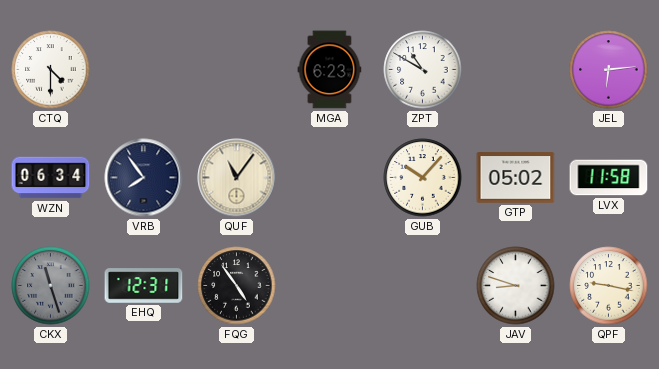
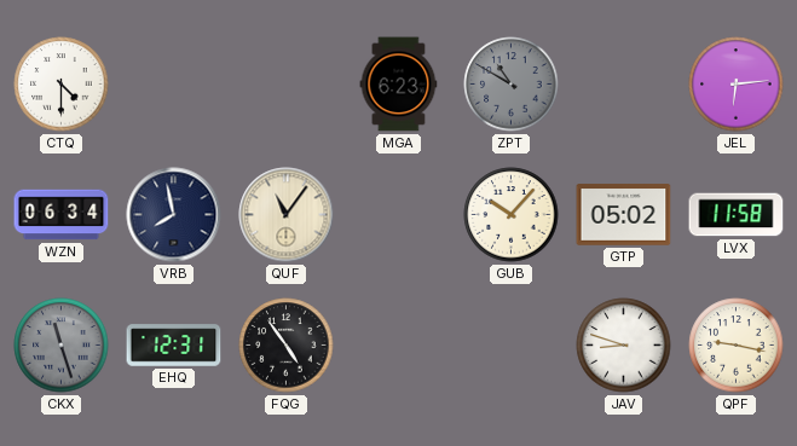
ZPT dial: white -> grey
VRB: 7:54 -> 7:58
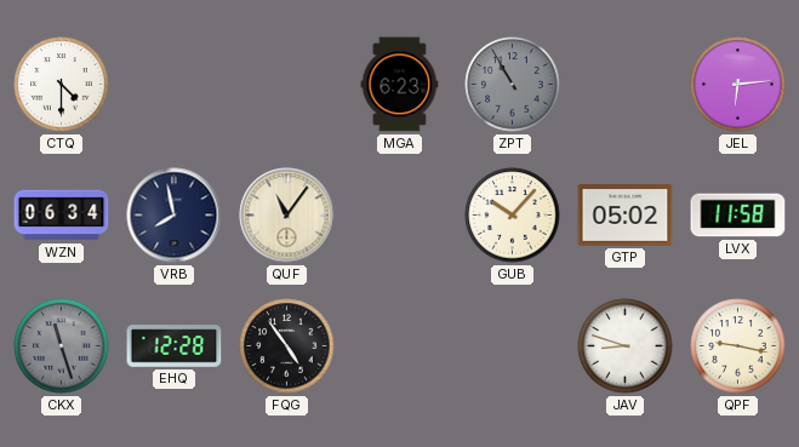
ZPT: 10:50 -> 10:55
EHQ: 12:31 -> 12:28
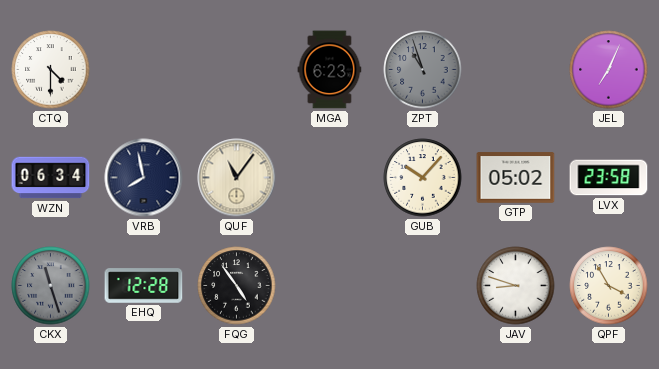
ZPT: 10:55 -> 10:57
JEL: 6:14 -> 7:04
LVX: 11:58 -> 23:58
QPF: 9:17 -> 3:55
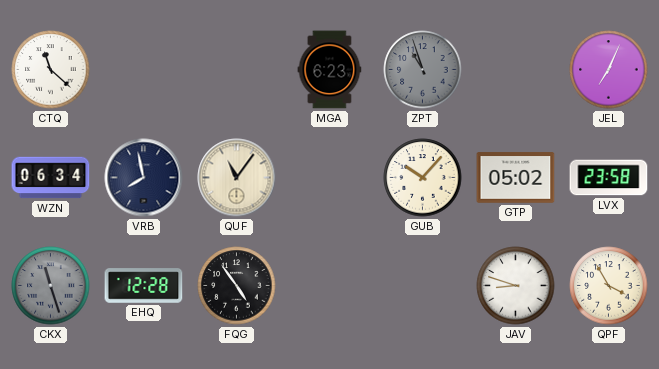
CTQ: 4:30 -> 11:22
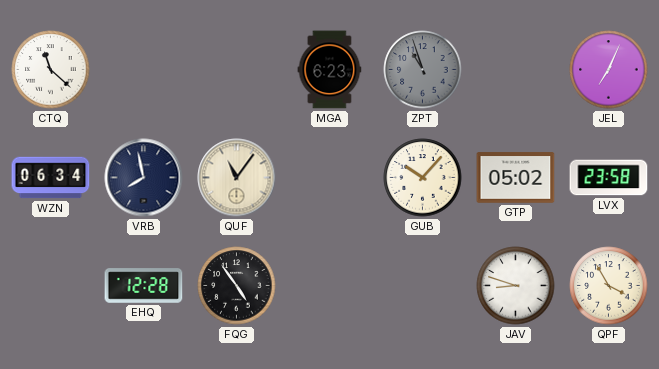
CKX: 11:27 -> none
